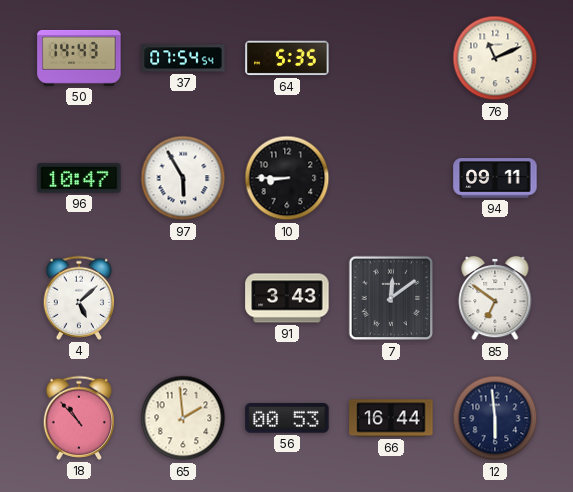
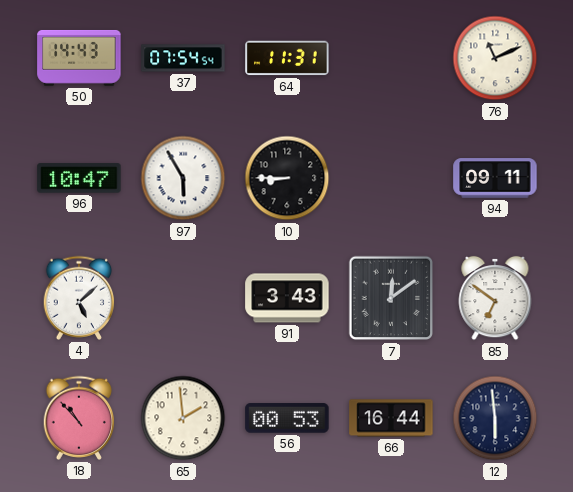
64: 5:35 -> 11:31
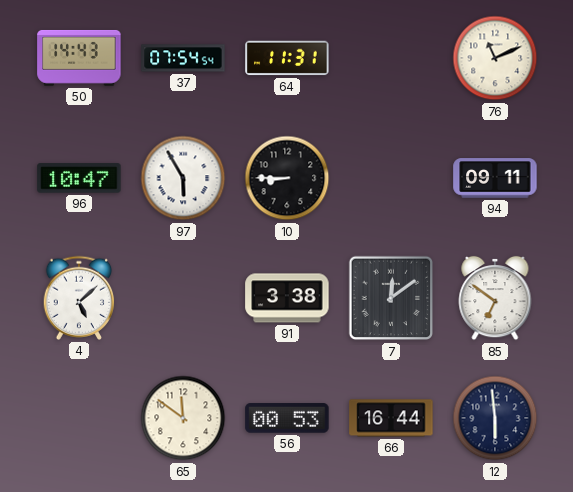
91: 3:43 -> 3:38
18: 10:53 -> none
65: 1:59 -> 11:51
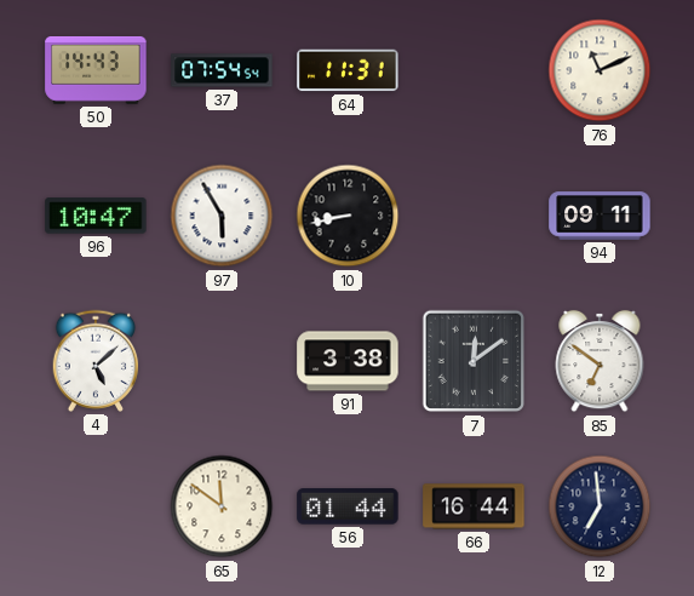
10: 8:45 -> 8:43
56: 00:53 -> 01:44
12: 5:59 -> 6:59
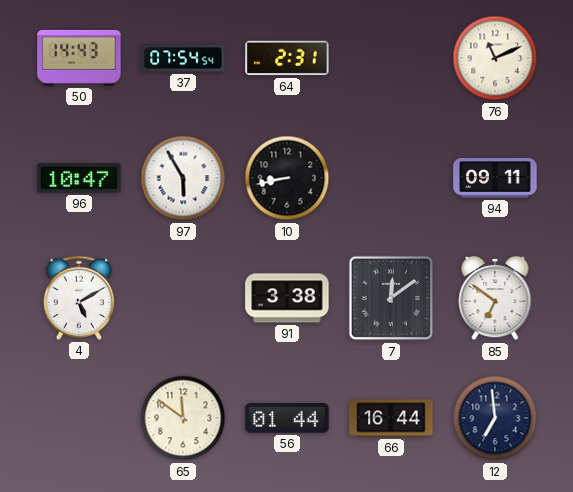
64: 11:31 -> 2:31
4: 5:08 -> 5:10
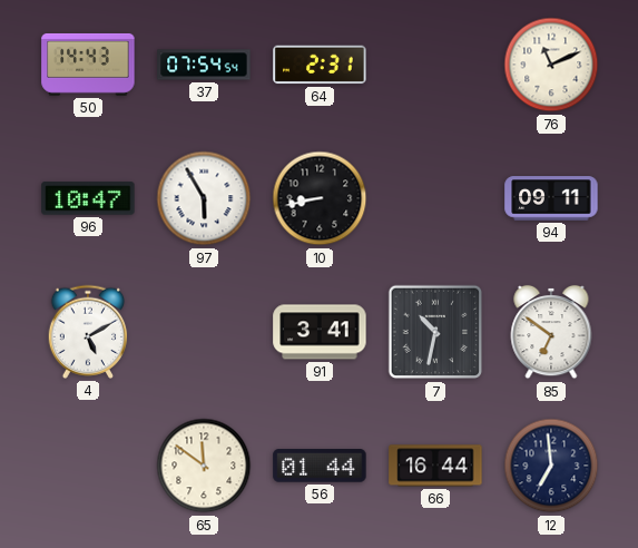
91: 3:38 -> 3:41
7: 12:09 -> 10:32
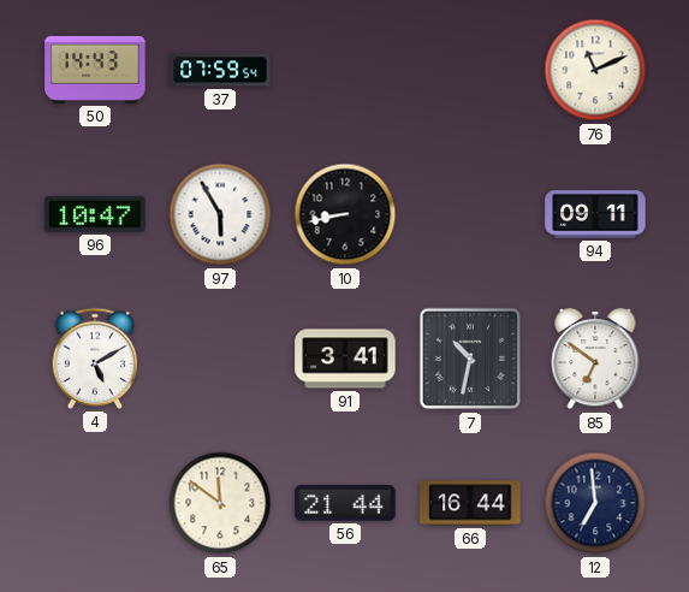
37: 07:54 -> 07:59
64: 2:31 -> none
56: 01:44 -> 21:44
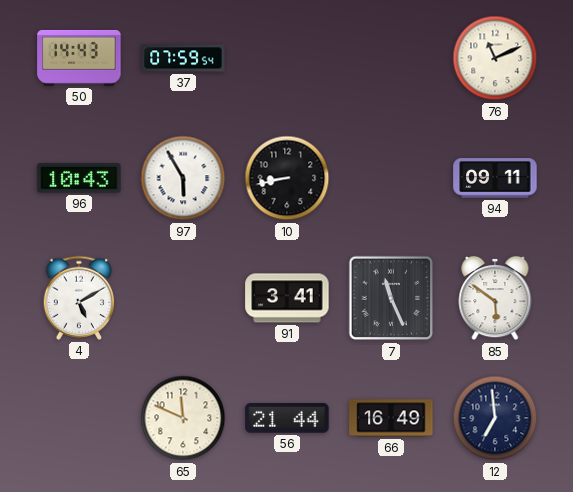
96: 10:47 -> 10:43
7: 10:32 -> 11:26
85: 6:51 -> 5:51
65: 11:51 -> 11:49
66: 16:44 -> 16:49
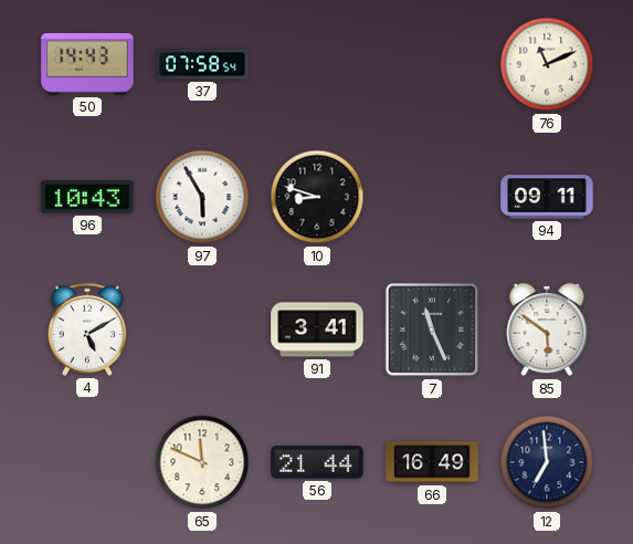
37: 07:59 -> 07:58
10: 8:43 -> 8:48
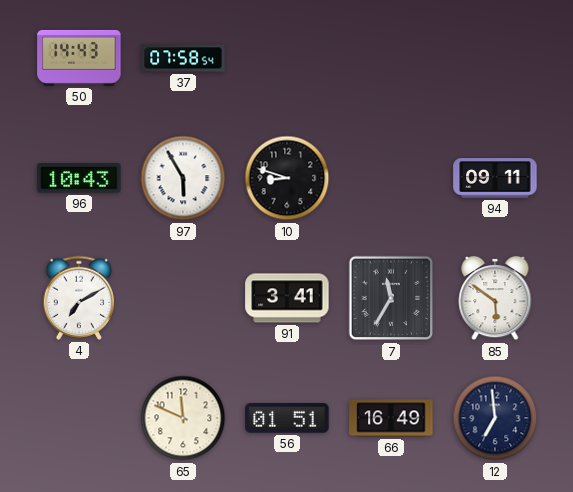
76: 11:11 -> none
4: 5:10 -> 7:10
7: 11:26 -> 11:35
56: 21:44 -> 01:51
